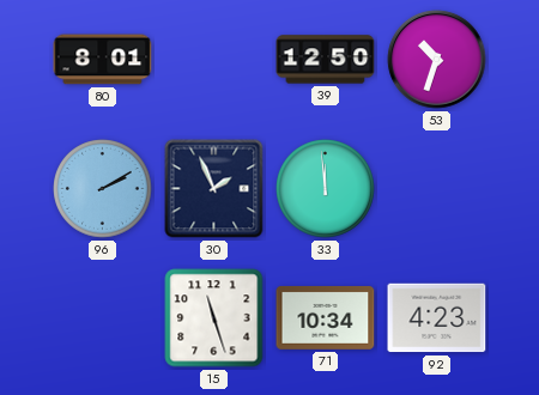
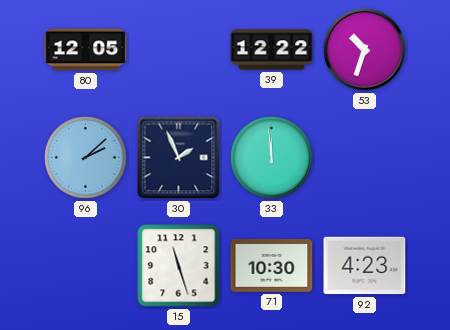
80: 8:01 -> 12:05
39: 12:50 -> 12:22
96: 2:10 -> 2:08
71: 10:34 -> 10:30
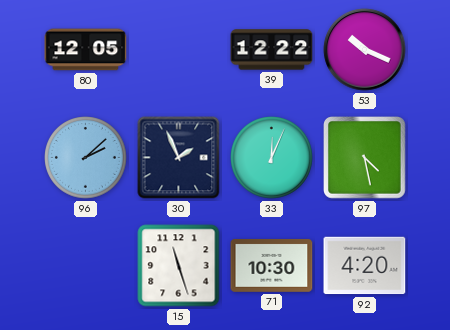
53: 10:33 -> 10:19
33: 11:59 -> 12:04
97: none -> 4:28
92: 4:23 -> 4:20
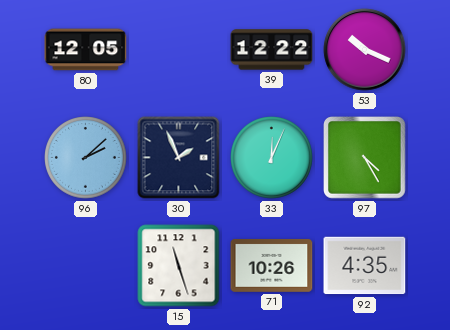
97: 4:28 -> 4:25
71: 10:30 -> 10:26
92: 4:20 -> 4:35
